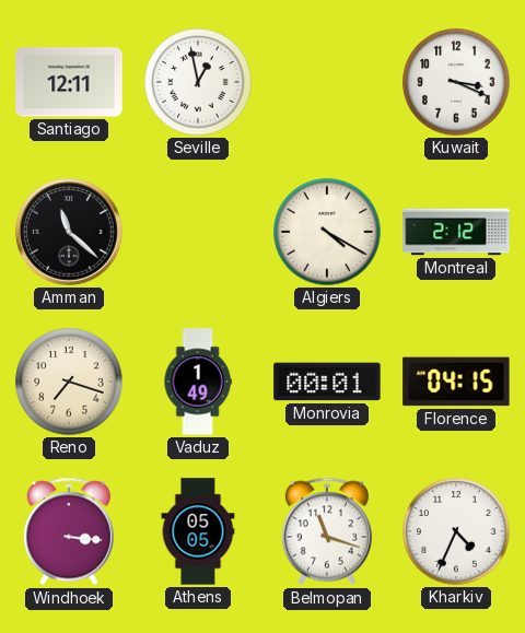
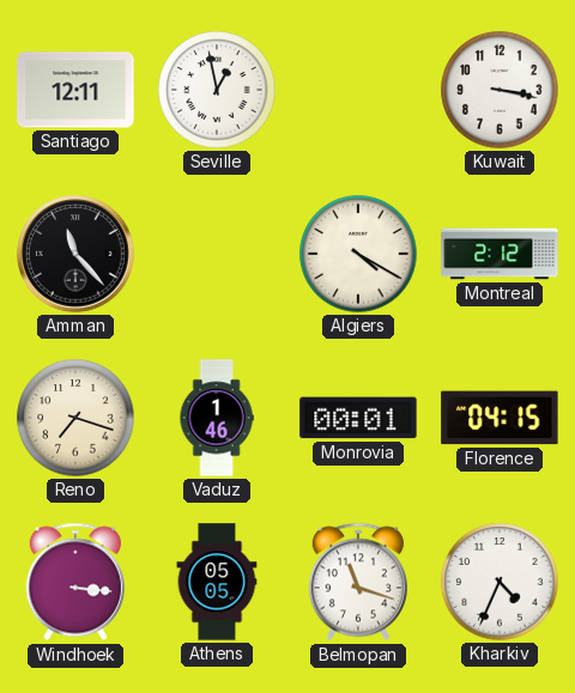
Kuwait: 3:19 -> 3:17
Amman: 11:22 -> 11:23
Vaduz: 1:49 -> 1:46
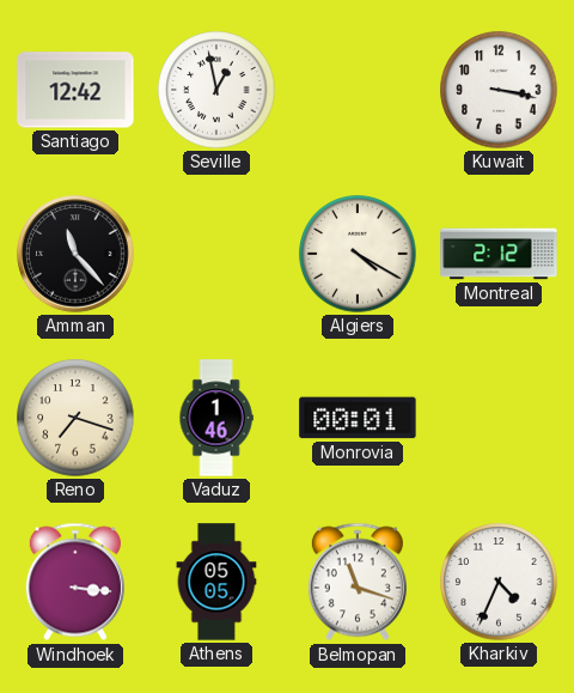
Santiago: 12:11 -> 12:42
Florence: 04:15 -> none
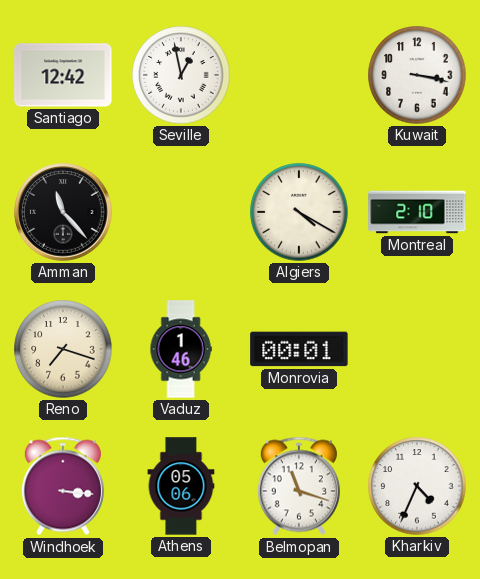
Montreal: 2:12 -> 2:10
Athens: 05:05 -> 05:06
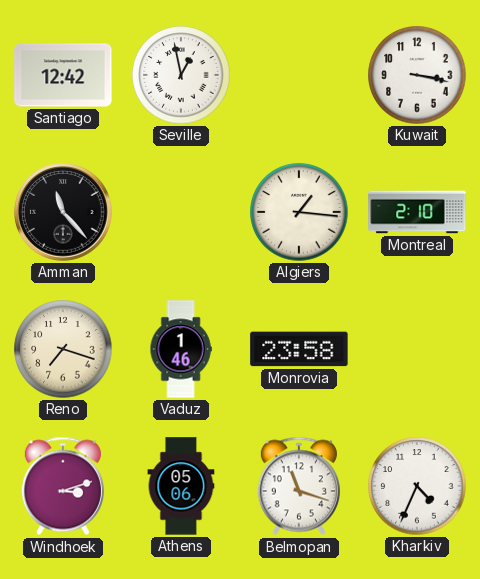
Algiers: 4:20 -> 1:16
Monrovia: 00:01 -> 23:58
Windhoek: 3:16 -> 3:12
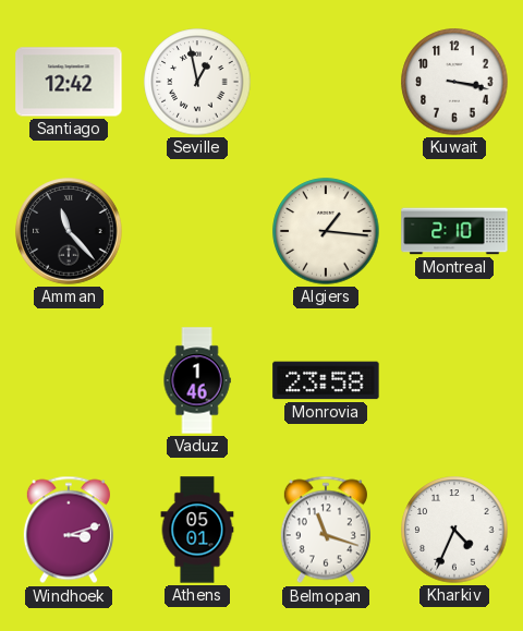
Reno: 7:18 -> none
Athens: 05:06 -> 05:01
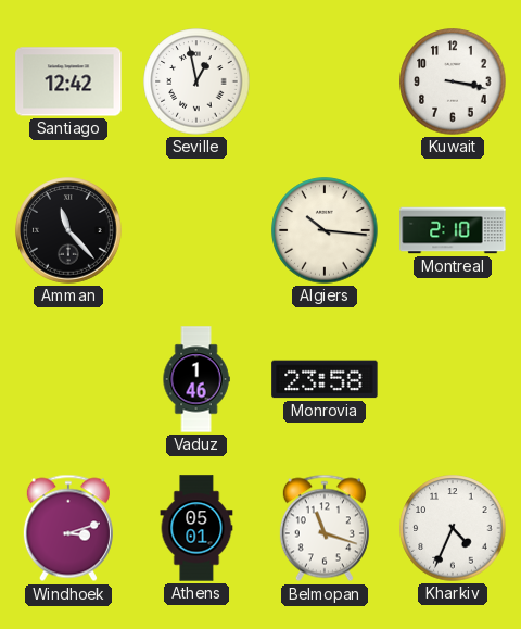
Algiers: 1:16 -> 10:16
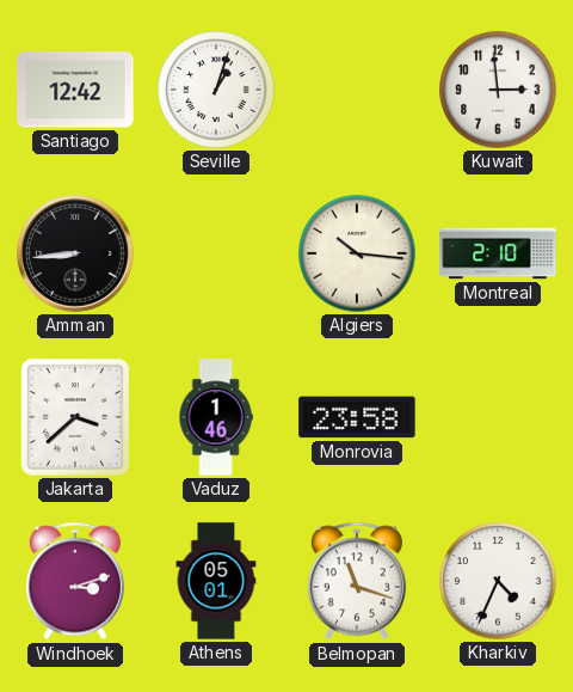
Seville: 12:58 -> 1:03
Kuwait: 3:17 -> 2:59
Amman: 11:23 -> 8:44
Jakarta: none -> 3:38
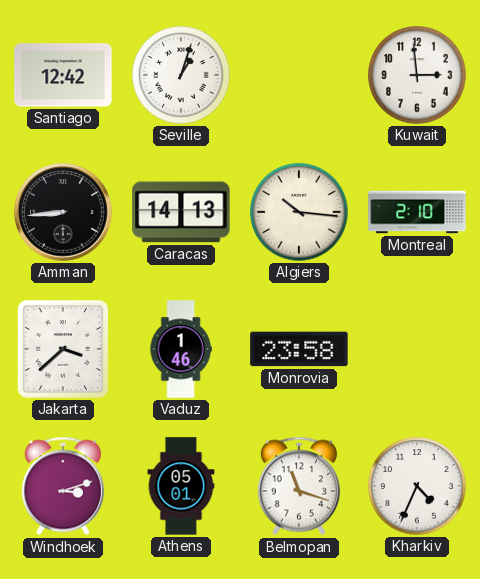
Caracas: none -> 14:13
